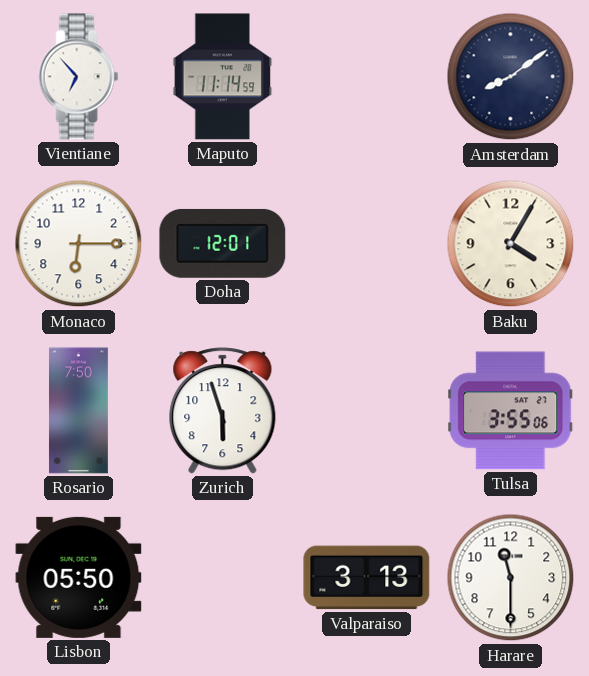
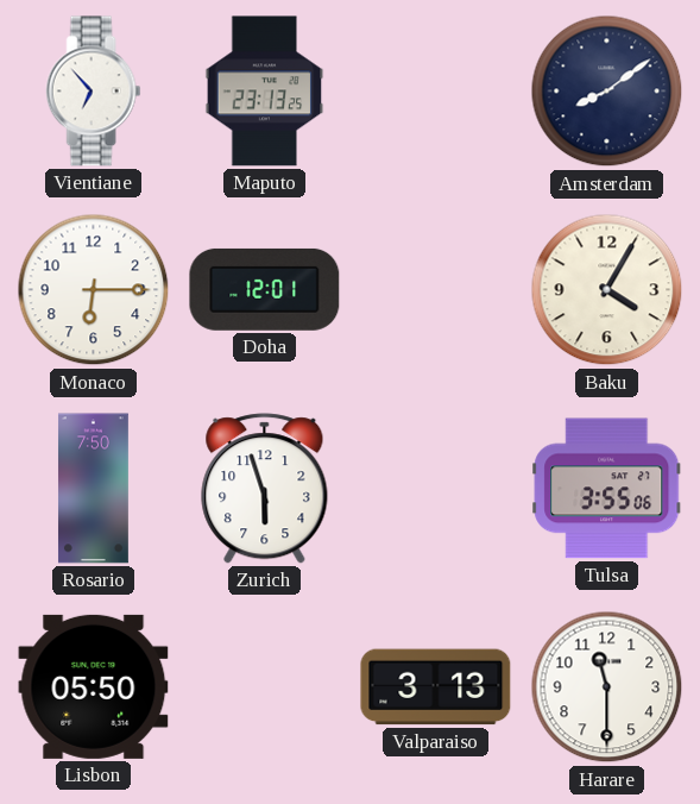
Maputo: 11:14 -> 23:13
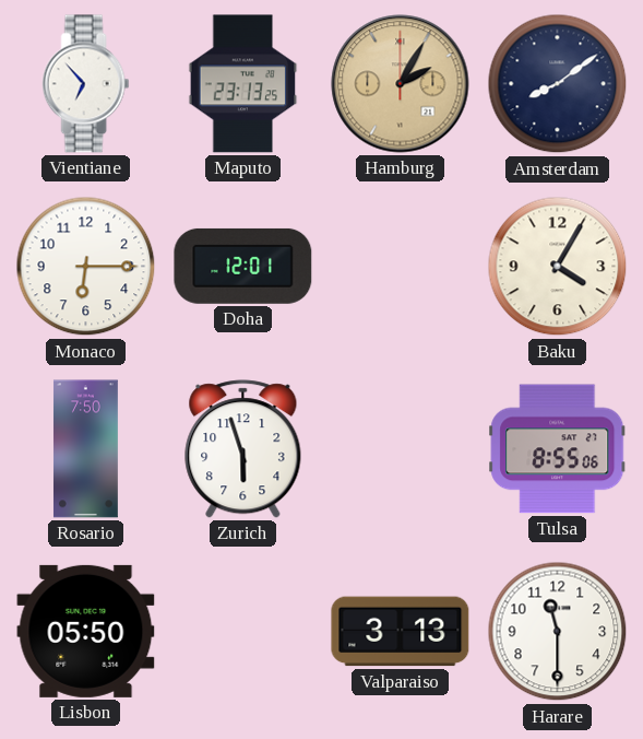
Hamburg: none -> 2:05
Tulsa: 3:55 -> 8:55
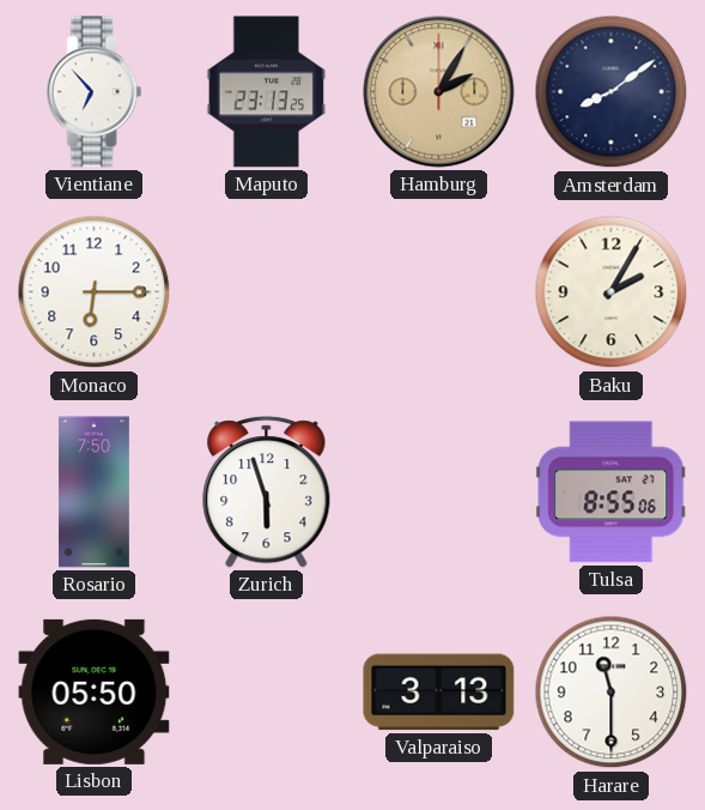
Doha: 12:01 -> none
Baku: 4:05 -> 2:05
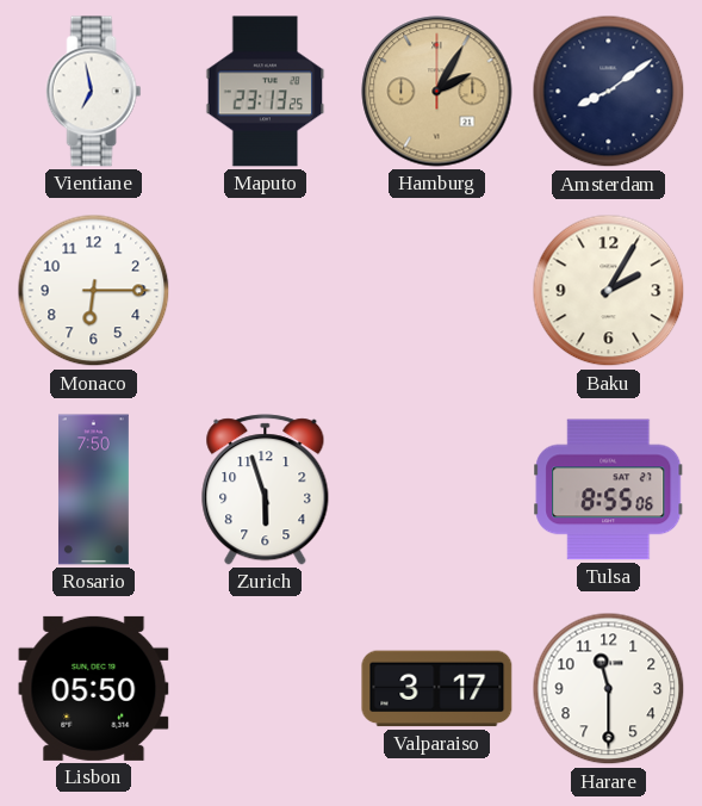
Vientiane: 6:53 -> 6:58
Valparaiso: 3:13 -> 3:17
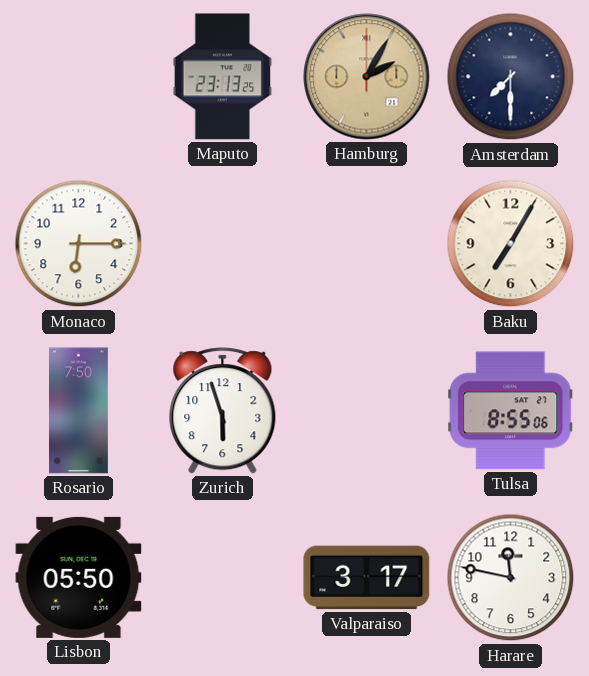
Vientiane: 6:58 -> none
Amsterdam: 8:09 -> 7:30
Baku: 2:05 -> 7:05
Harare: 11:30 -> 11:47
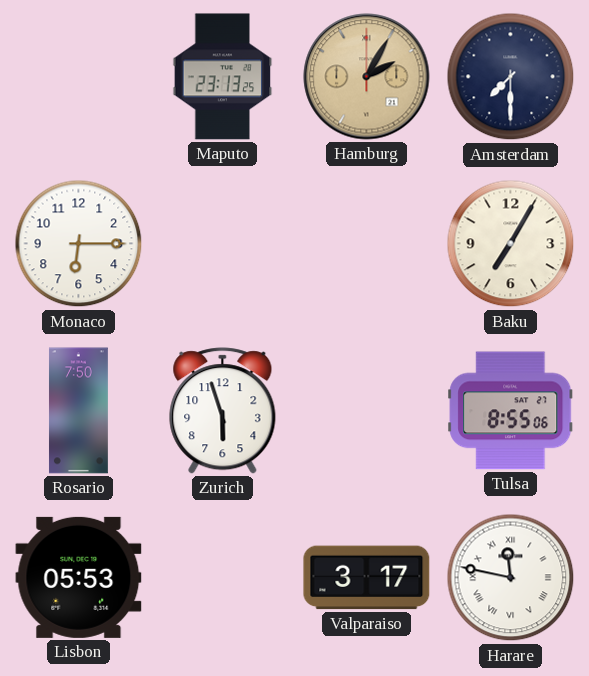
Lisbon: 05:50 -> 05:53
Harare numerals: Arabic -> Roman
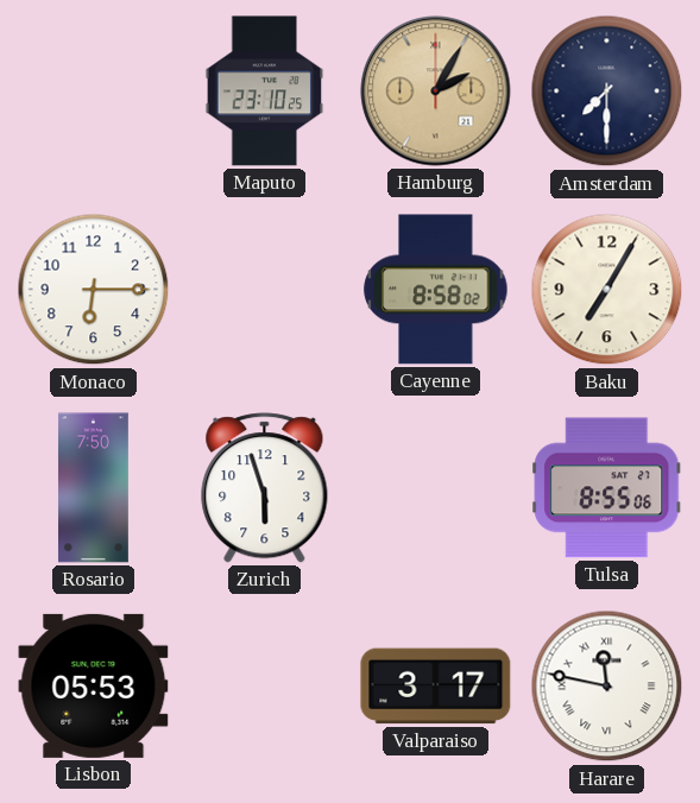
Maputo: 23:13 -> 23:10
Cayenne: none -> 8:58
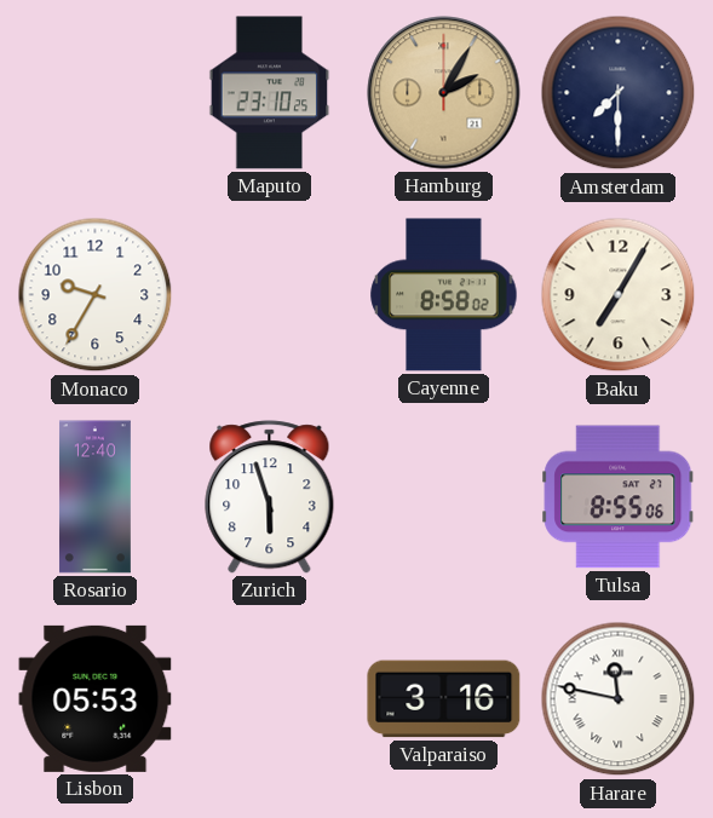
Monaco: 6:15 -> 9:35
Rosario: 7:50 -> 12:40
Valparaiso: 3:17 -> 3:16
